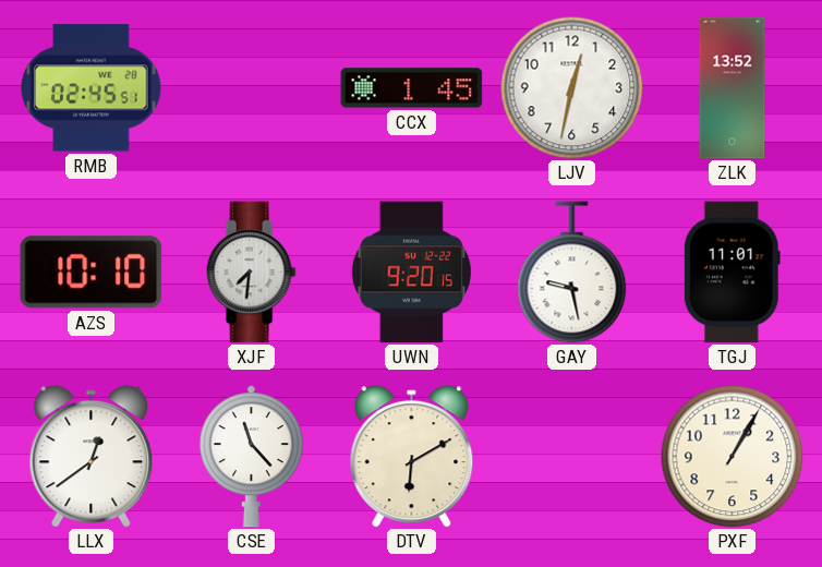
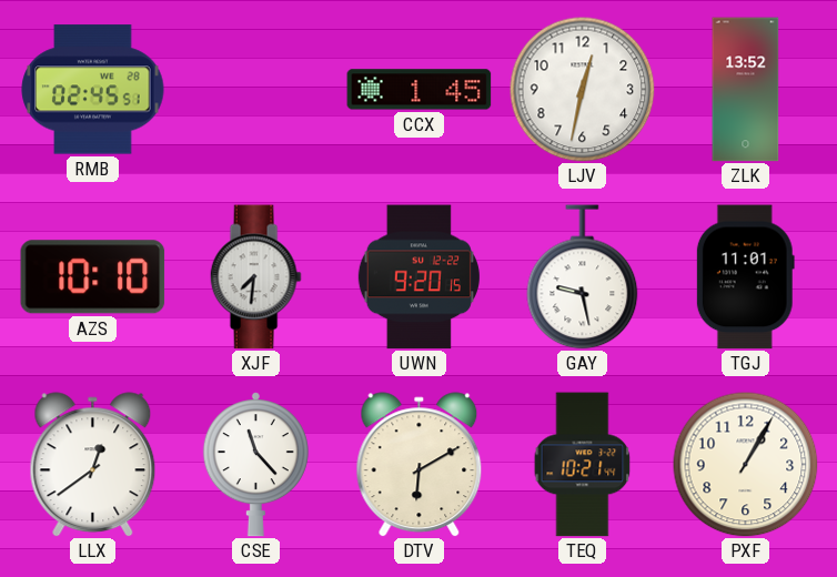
TEQ: none -> 10:21
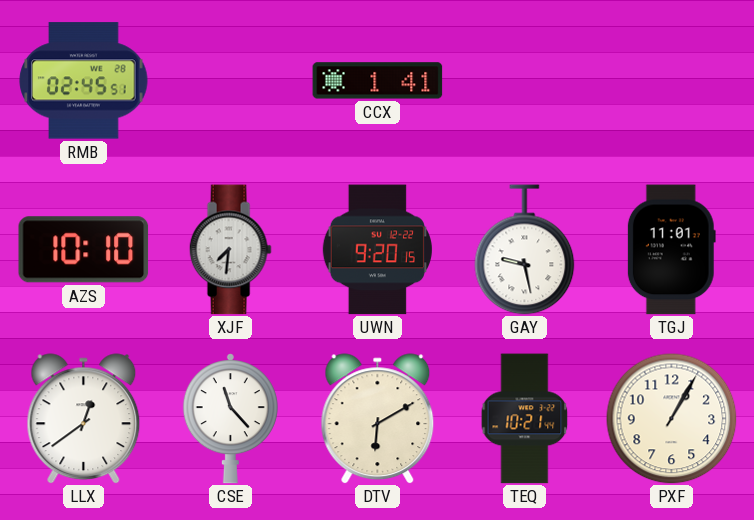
CCX: 1:45 -> 1:41
LJV: 12:32 -> none
ZLK: 13:52 -> none
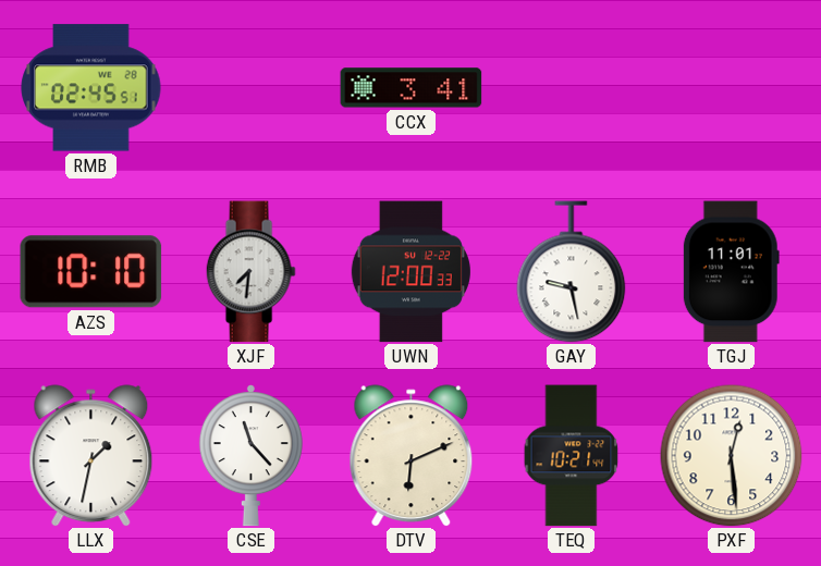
CCX: 1:41 -> 3:41
UWN: 9:20 -> 12:00
LLX: 12:39 -> 1:32
DTV: 6:10 -> 6:11
PXF: 1:05 -> 12:29
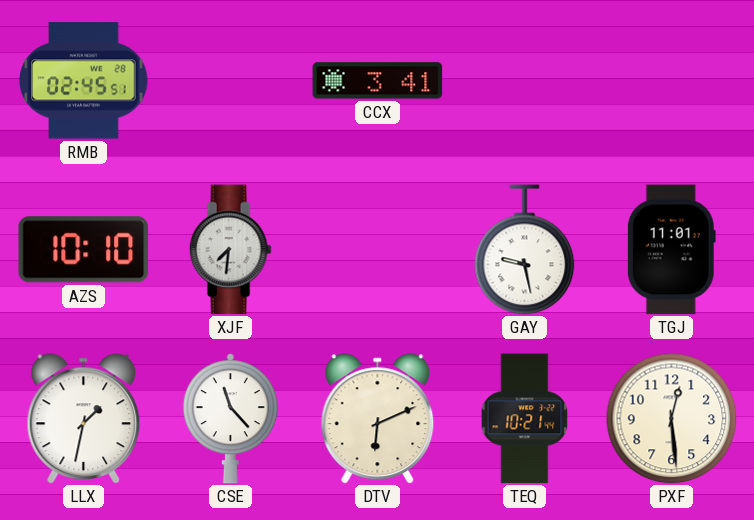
UWN: 12:00 -> none
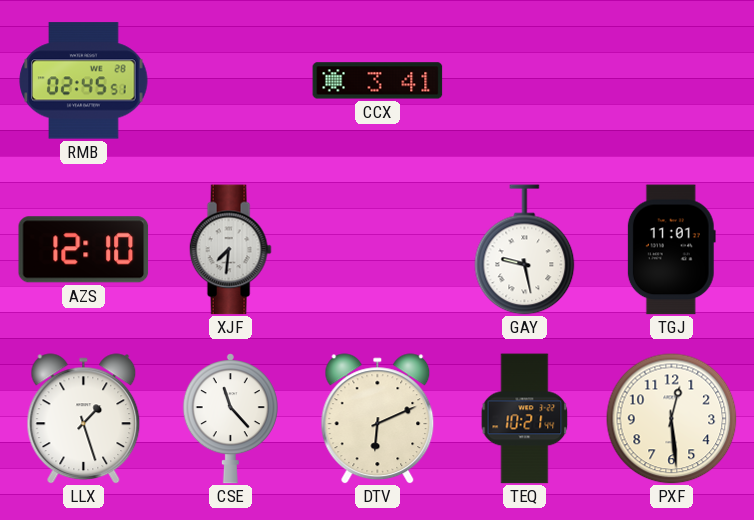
AZS: 10:10 -> 12:10
LLX: 1:32 -> 1:27
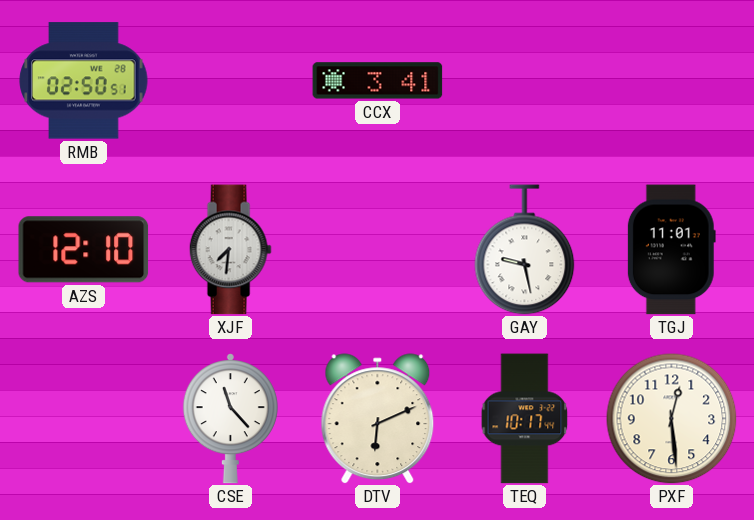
RMB: 02:45 -> 02:50
LLX: 1:27 -> none
TEQ: 10:21 -> 10:17
